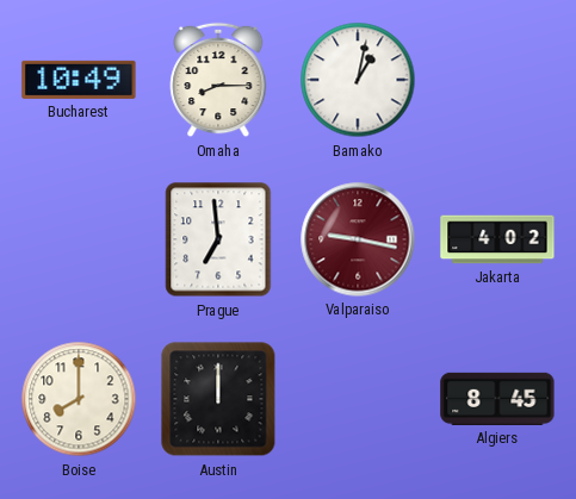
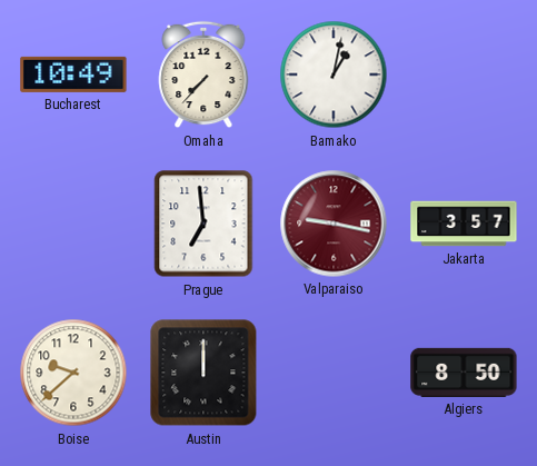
Omaha: 8:15 -> 7:37
Jakarta: 4:02 -> 3:57
Boise: 8:00 -> 9:38
Algiers: 8:45 -> 8:50
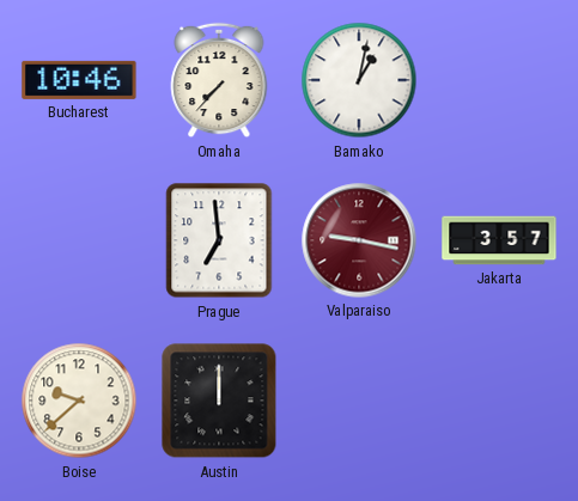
Bucharest: 10:49 -> 10:46
Algiers: 8:50 -> none
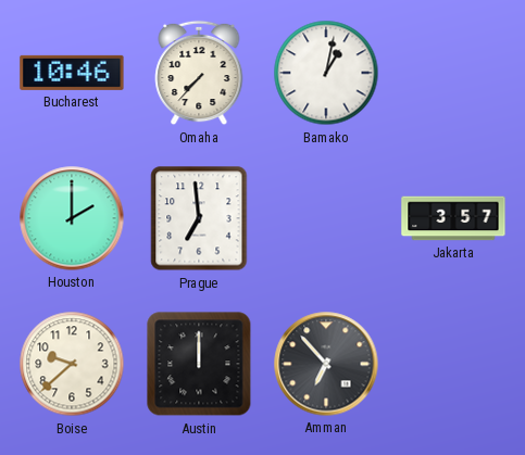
Houston: none -> 2:00
Valparaiso: 9:17 -> none
Amman: none -> 6:53
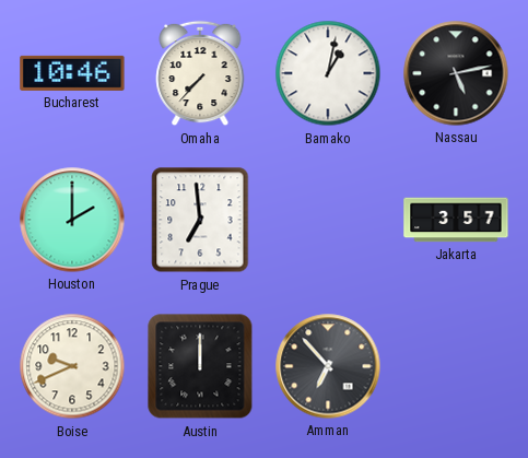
Nassau: none -> 5:13
Boise: 9:38 -> 9:41
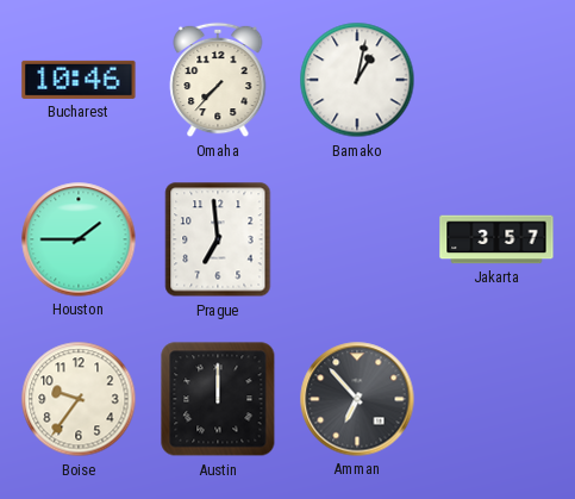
Nassau: 5:13 -> none
Houston: 2:00 -> 1:45
Boise: 9:41 -> 9:36
